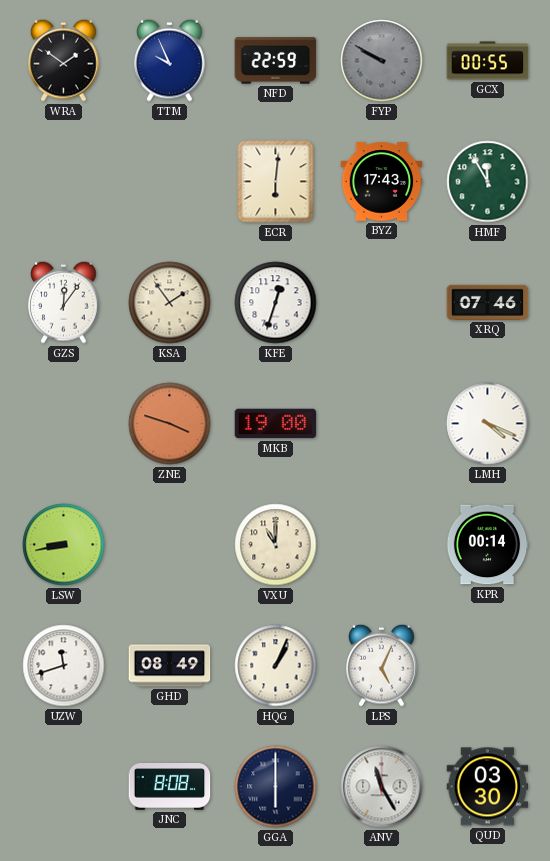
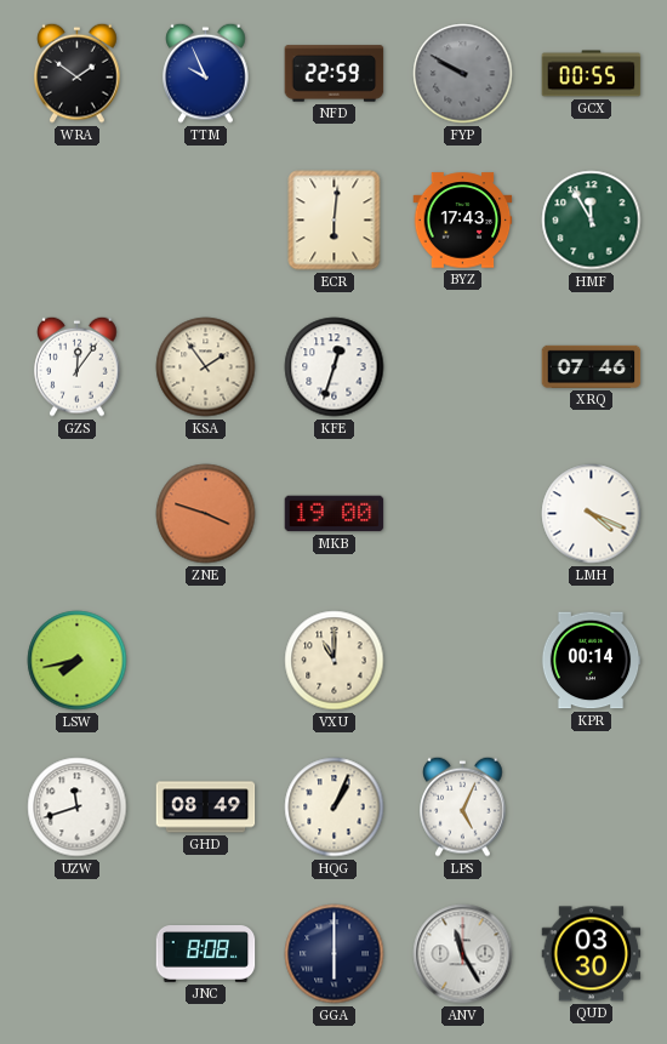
LSW: 8:43 -> 7:43
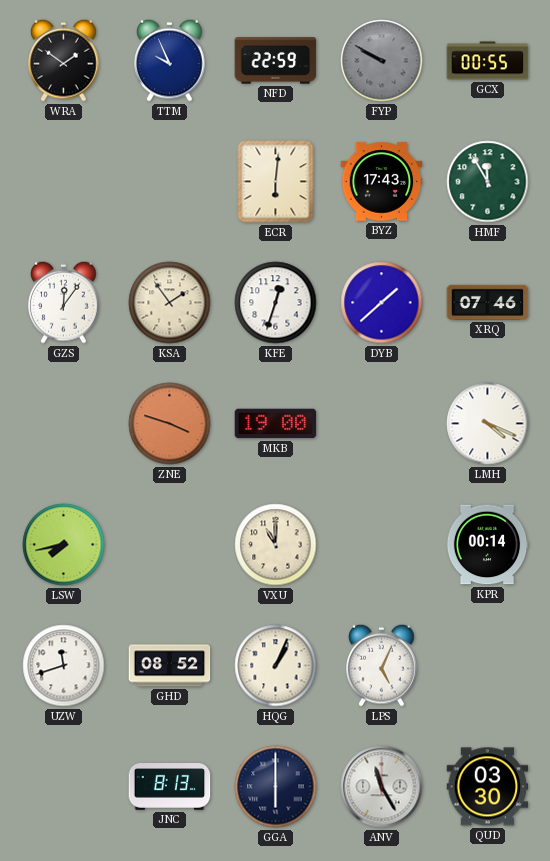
DYB: none -> 1:38
GHD: 08:49 -> 08:52
JNC: 8:08 -> 8:13
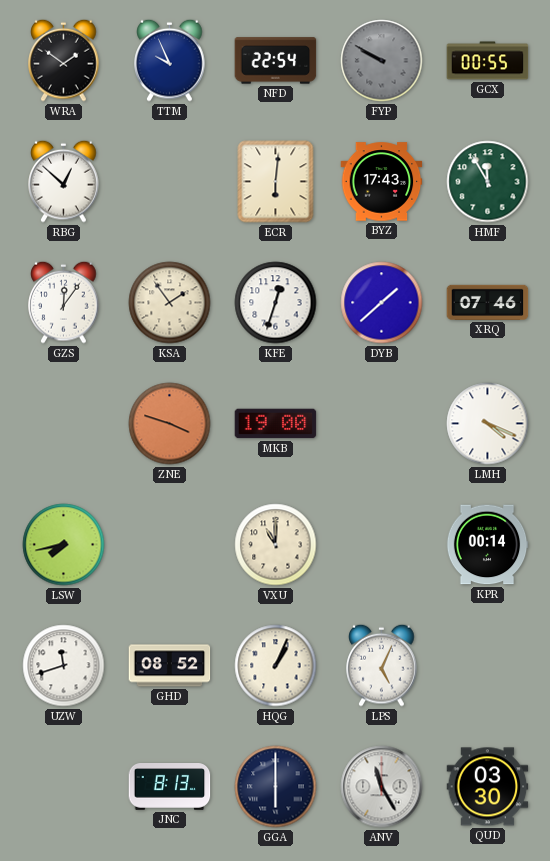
NFD: 22:59 -> 22:54
RBG: none -> 12:52
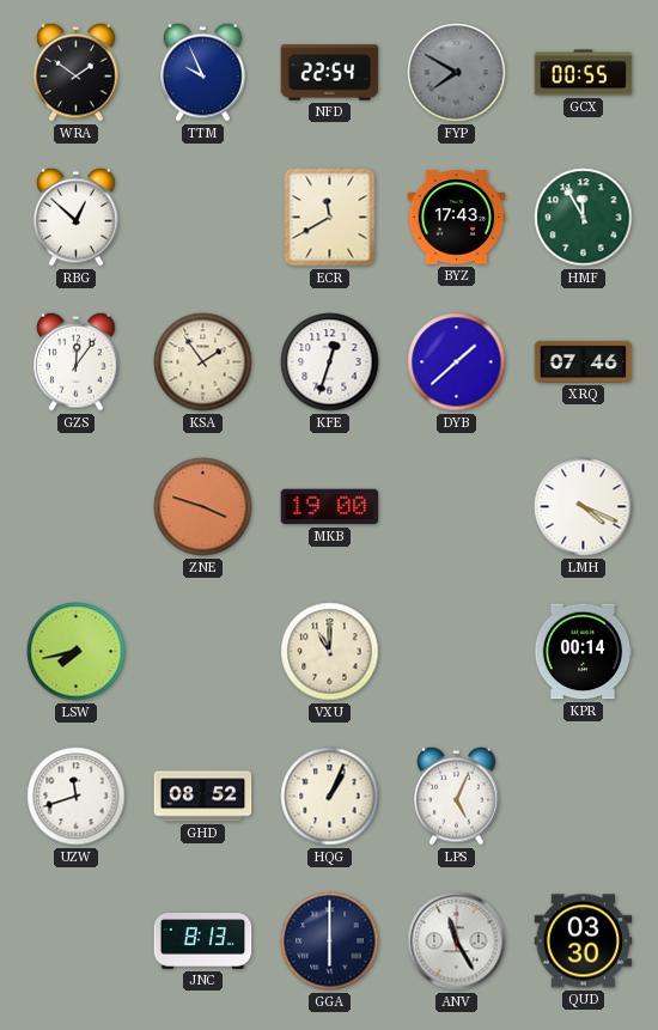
FYP: 9:50 -> 7:50
ECR: 6:01 -> 11:40
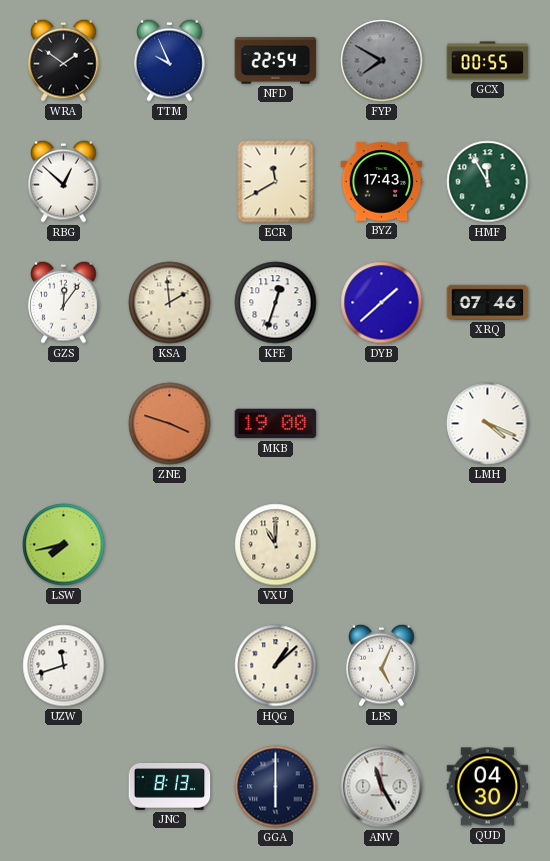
KSA: 1:54 -> 1:59
KPR: 00:14 -> none
GHD: 08:52 -> none
HQG: 1:04 -> 1:08
QUD: 03:30 -> 04:30
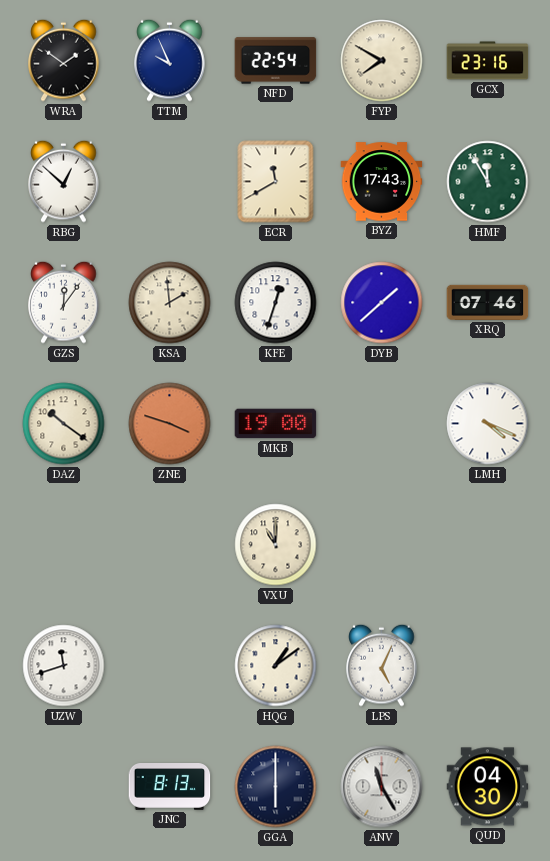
FYP dial: grey -> cream
GCX: 00:55 -> 23:16
DAZ: none -> 10:21
LSW: 7:43 -> none
HQG: 1:08 -> 1:09
